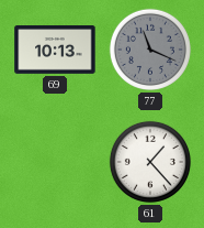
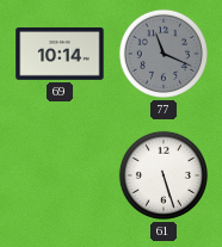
69: 10:13 -> 10:14
61: 1:23 -> 5:27
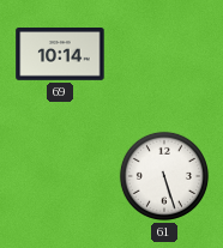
77: 11:19 -> none
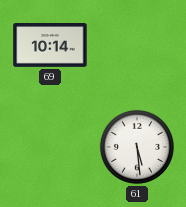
61: 5:27 -> 5:29
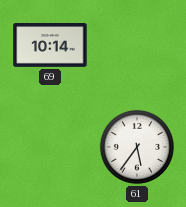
61: 5:29 -> 5:36
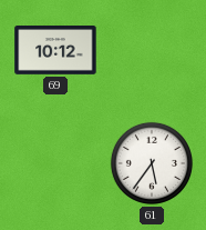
69: 10:14 -> 10:12
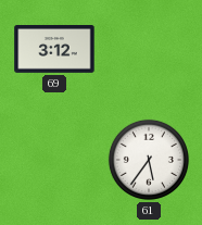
69: 10:12 -> 3:12
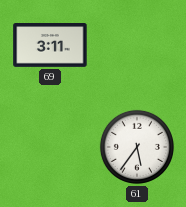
69: 3:12 -> 3:11
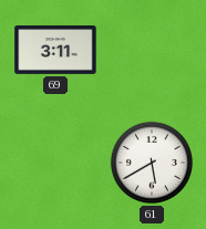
61: 5:36 -> 5:40
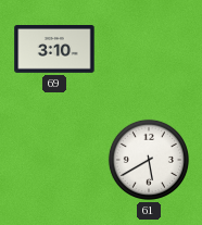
69: 3:11 -> 3:10
